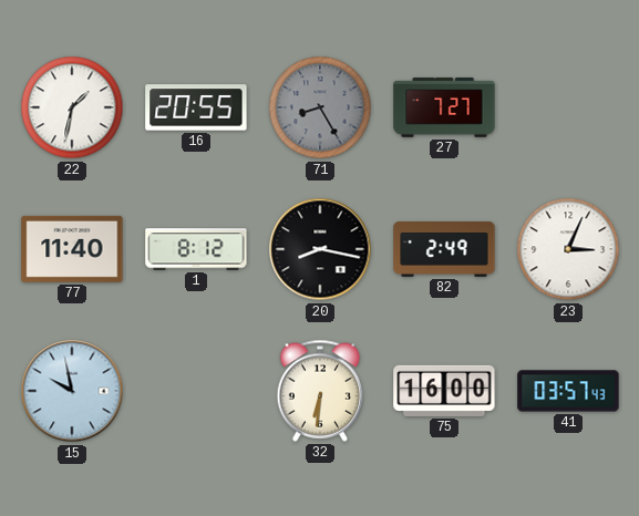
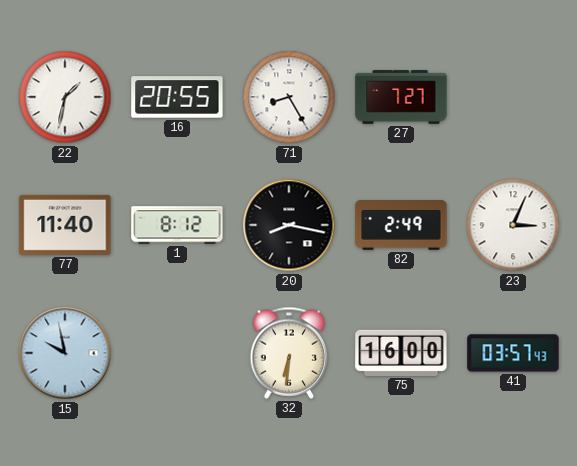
71 dial: grey -> white
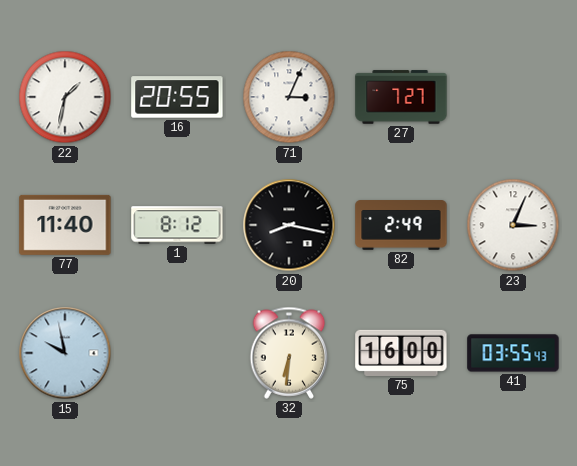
71: 8:25 -> 3:04
41: 03:57 -> 03:55
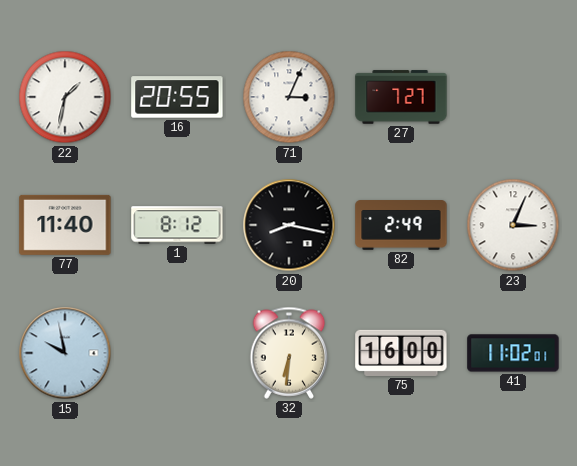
41: 03:55 -> 11:02
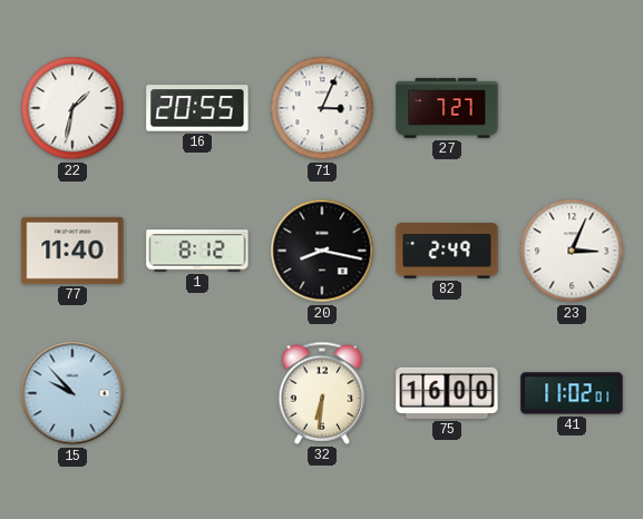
15: 9:58 -> 9:53
